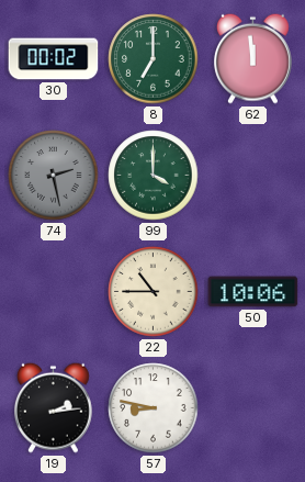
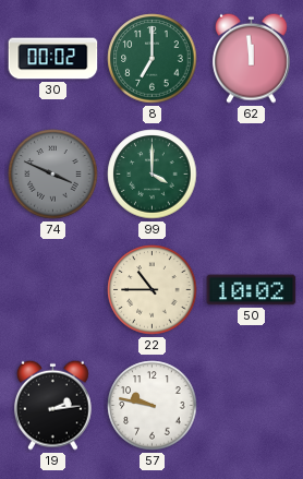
74: 2:28 -> 3:49
50: 10:06 -> 10:02
57: 8:47 -> 9:47
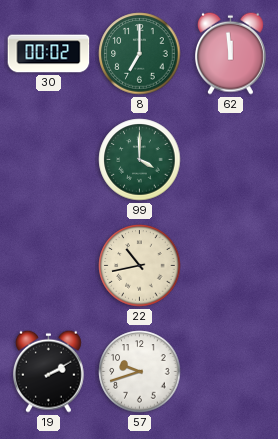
74: 3:49 -> none
22: 10:45 -> 10:43
50: 10:02 -> none
19: 2:14 -> 2:10
57: 9:47 -> 9:42
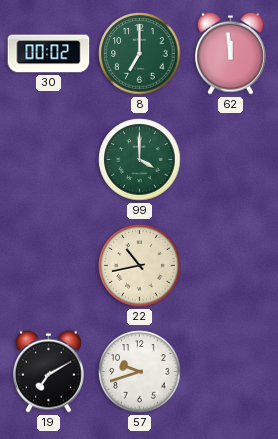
19: 2:10 -> 7:10
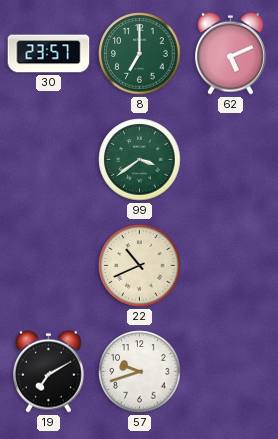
30: 00:02 -> 23:57
62: 11:59 -> 5:11
99: 4:00 -> 3:39
22: 10:43 -> 10:41
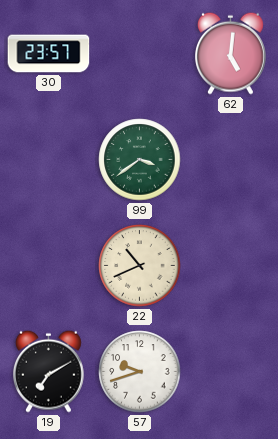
8: 7:00 -> none
62: 5:11 -> 5:01
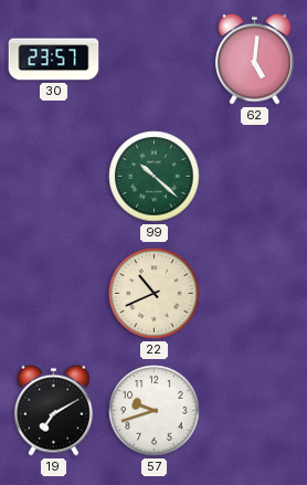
99: 3:39 -> 10:22
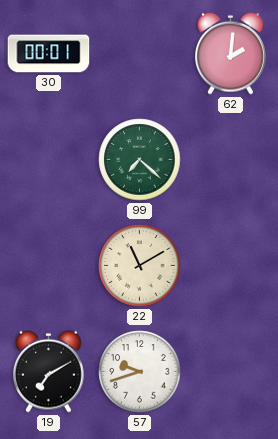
30: 23:57 -> 00:01
62: 5:01 -> 2:01
99: 10:22 -> 7:22
22: 10:41 -> 11:10
